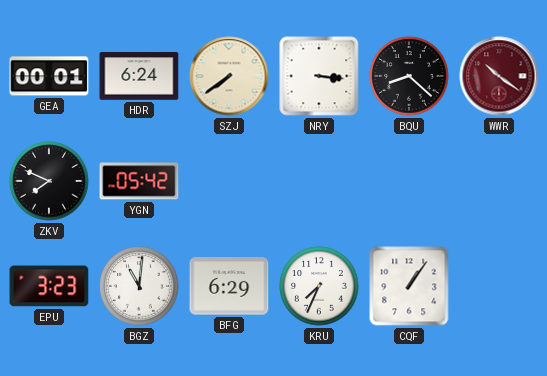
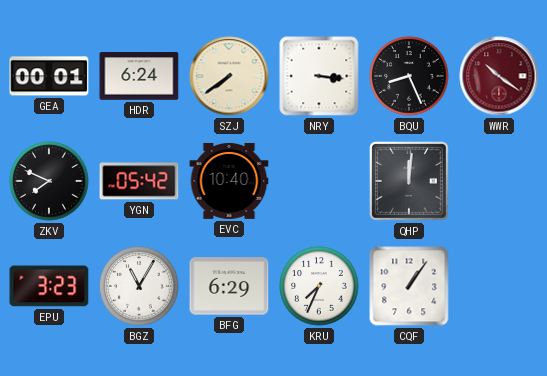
BQU: 8:22 -> 8:26
EVC: none -> 10:40
QHP: none -> 12:01
BGZ: 11:01 -> 11:05
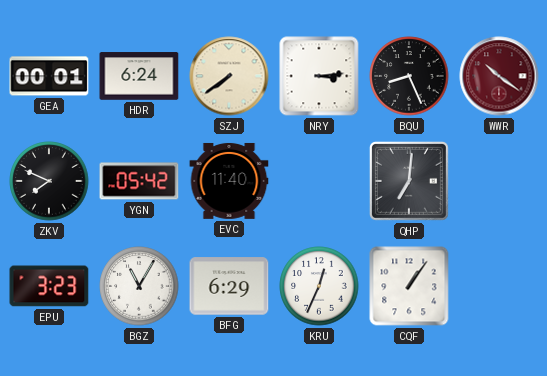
NRY: 3:16 -> 3:14
EVC: 10:40 -> 11:40
QHP: 12:01 -> 7:01
KRU: 7:34 -> 12:34
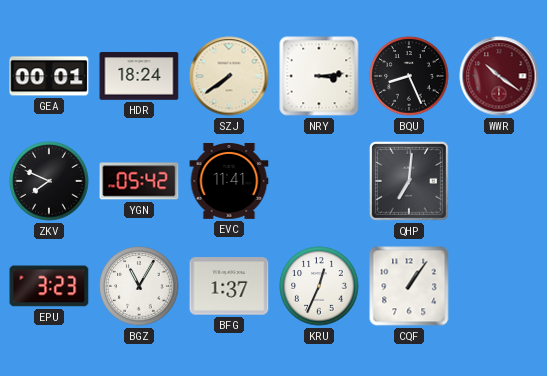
HDR: 6:24 -> 18:24
EVC: 11:40 -> 11:41
BFG: 6:29 -> 1:37
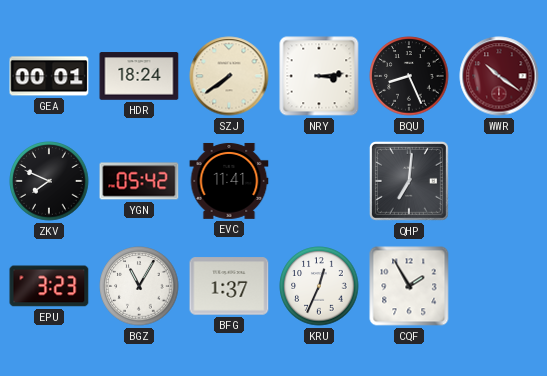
CQF: 1:06 -> 1:55
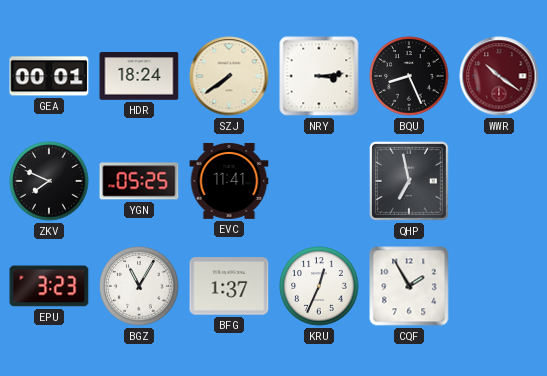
YGN: 05:42 -> 05:25
QHP: 7:01 -> 6:58
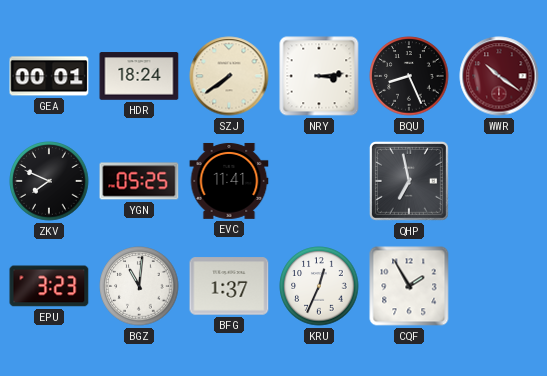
BGZ: 11:05 -> 11:01
